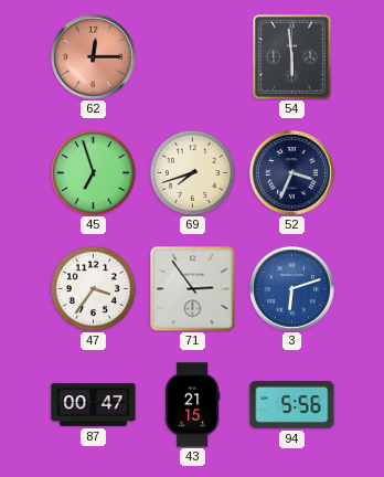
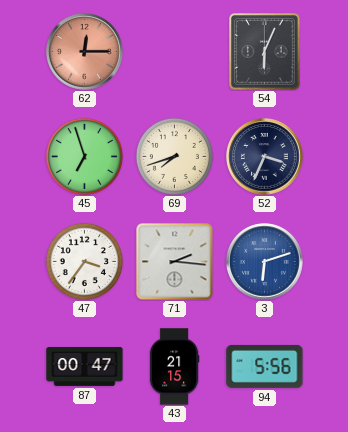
54: 5:59 -> 6:04
71: 2:54 -> 2:16
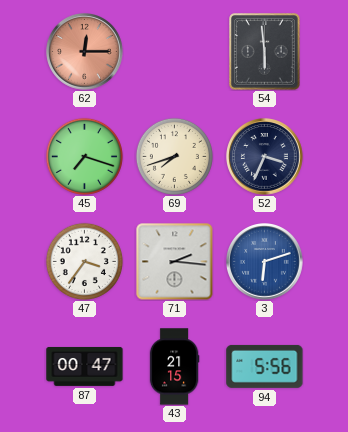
54: 6:04 -> 5:59
45: 6:57 -> 7:18
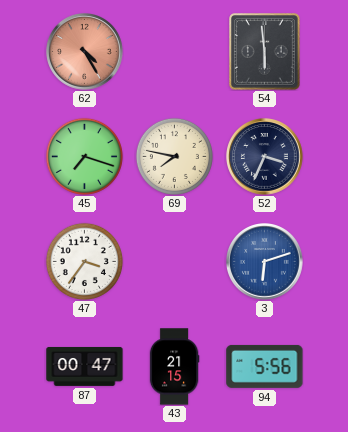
62: 12:15 -> 4:25
69: 7:42 -> 7:47
71: 2:16 -> none
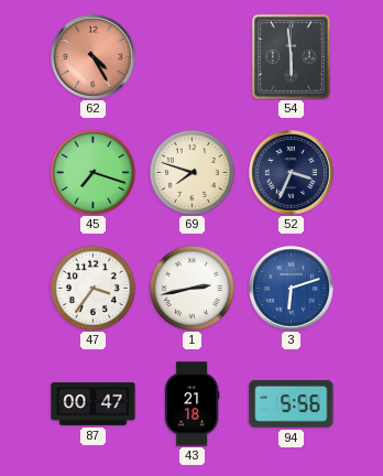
69: 7:47 -> 7:48
1: none -> 2:43
43: 21:15 -> 21:18
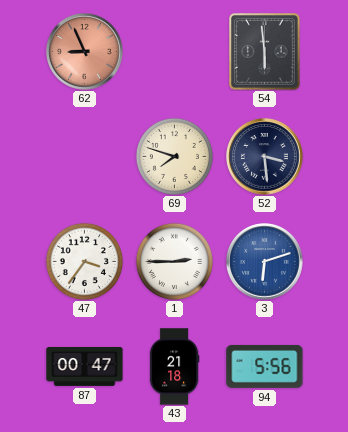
62: 4:25 -> 8:56
45: 7:18 -> none
52: 3:34 -> 3:29
1: 2:43 -> 2:45
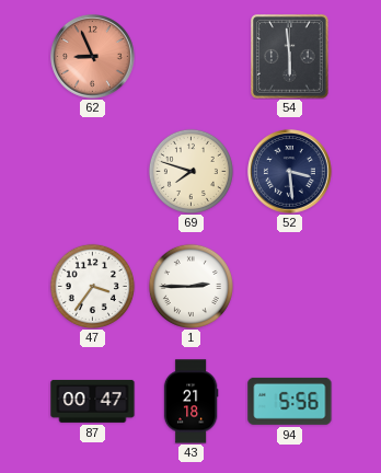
3: 6:12 -> none
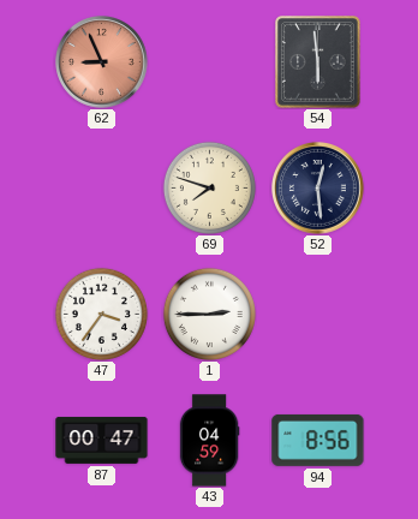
52: 3:29 -> 12:29
43: 21:18 -> 04:59
94: 5:56 -> 8:56
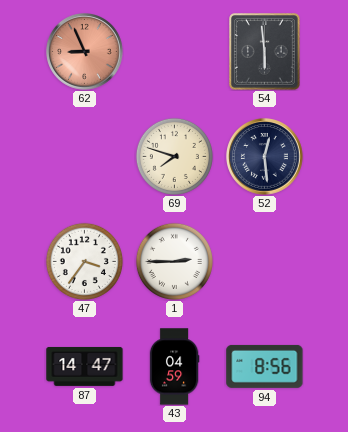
87: 00:47 -> 14:47
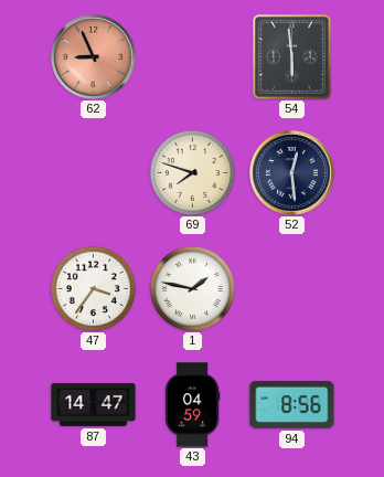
1: 2:45 -> 1:47
